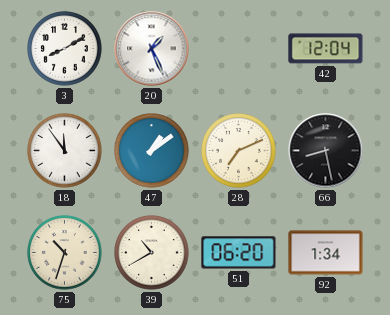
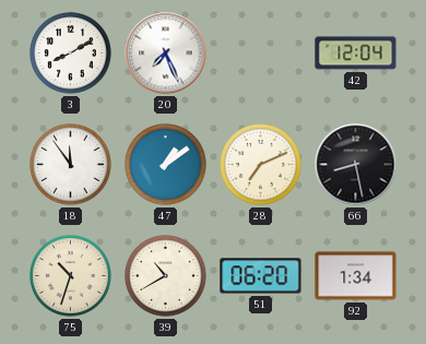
20: 1:26 -> 7:26
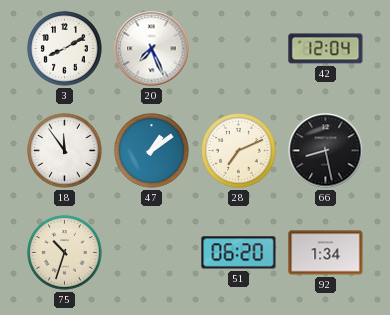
39: 10:40 -> none
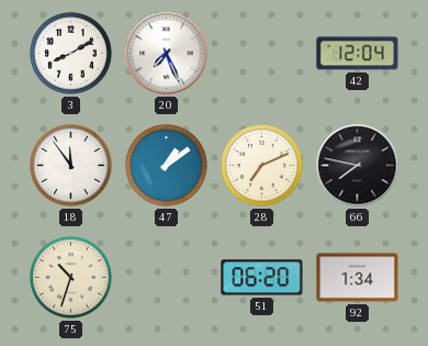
66: 8:28 -> 7:47
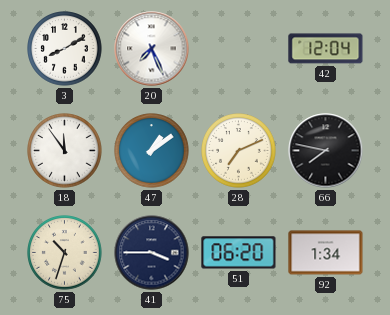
41: none -> 3:45
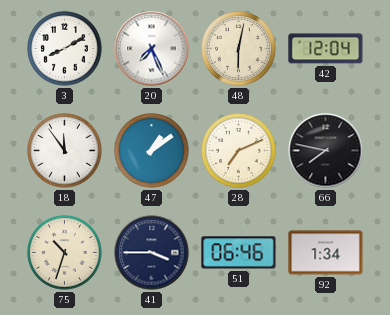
48: none -> 6:02
51: 06:20 -> 06:46
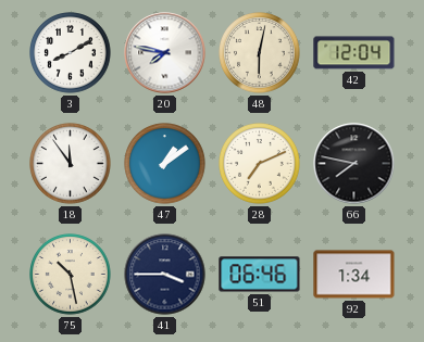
20: 7:26 -> 7:47
75: 10:33 -> 10:28
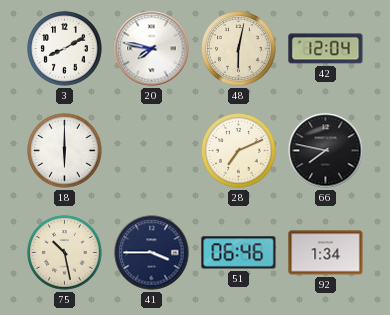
18: 11:54 -> 6:00
47: 1:09 -> none
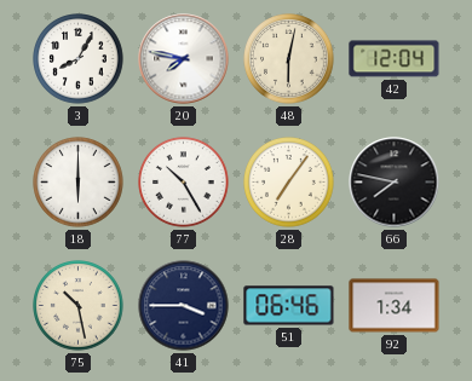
3: 8:10 -> 8:05
77: none -> 10:25
28: 7:11 -> 7:06
